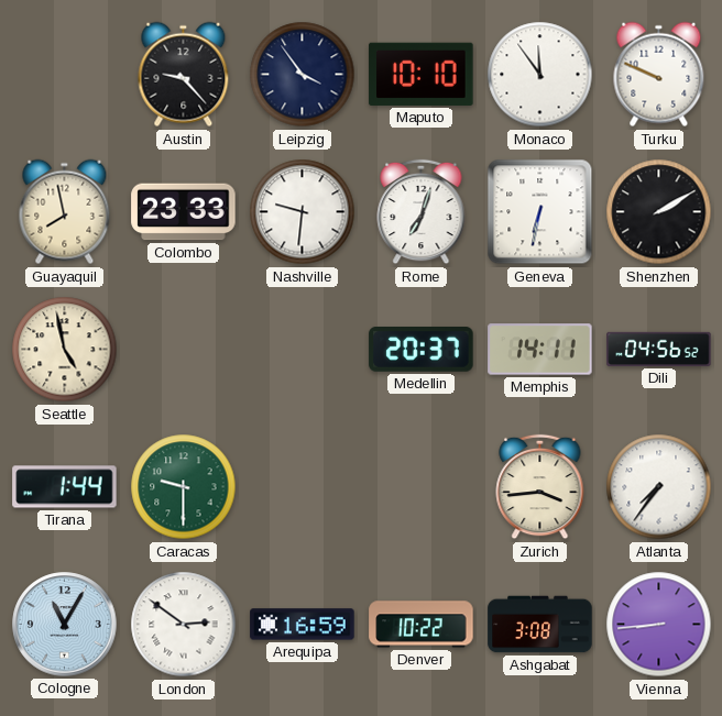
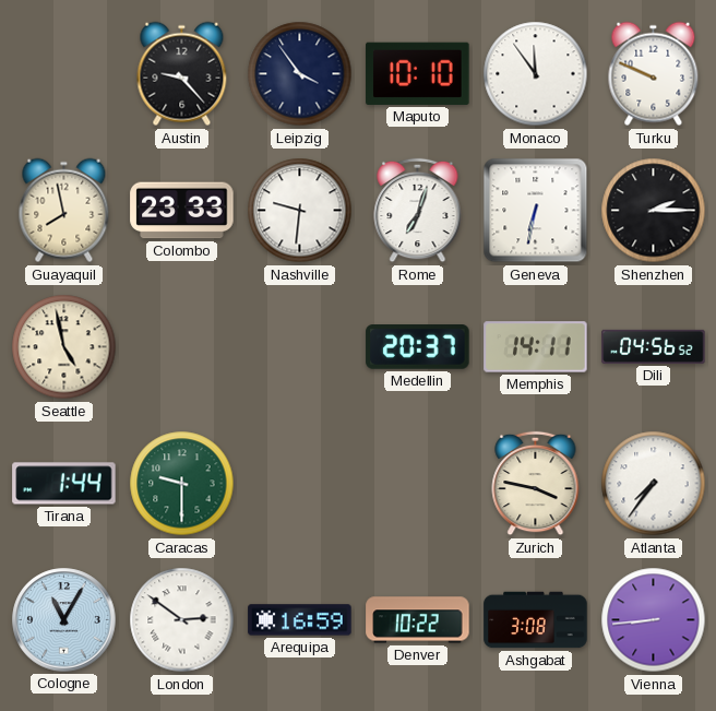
Shenzhen: 2:10 -> 2:15
Zurich: 3:44 -> 3:47
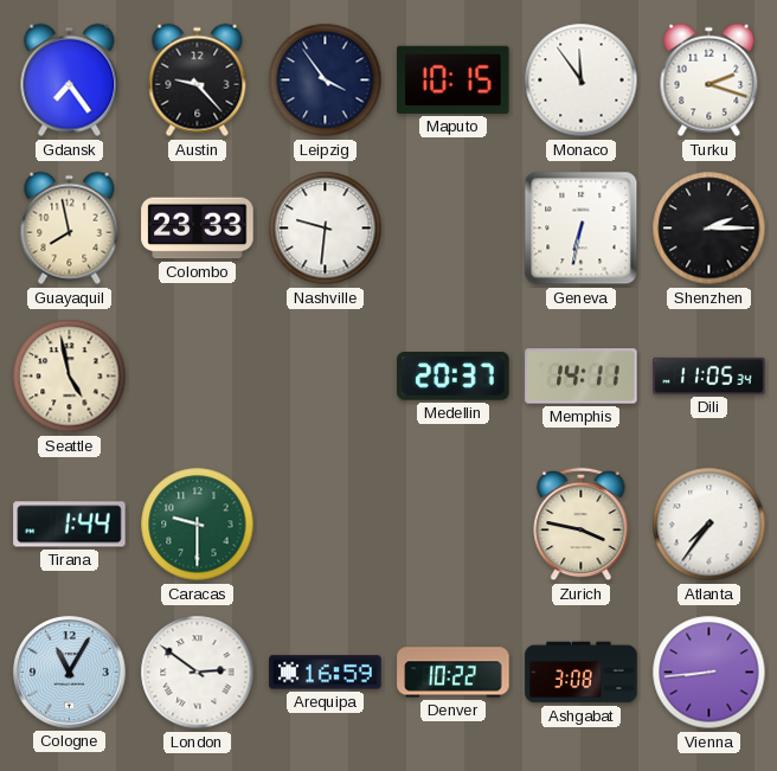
Gdansk: none -> 7:24
Maputo: 10:10 -> 10:15
Turku: 9:49 -> 2:18
Rome: 7:03 -> none
Dili: 04:56 -> 11:05
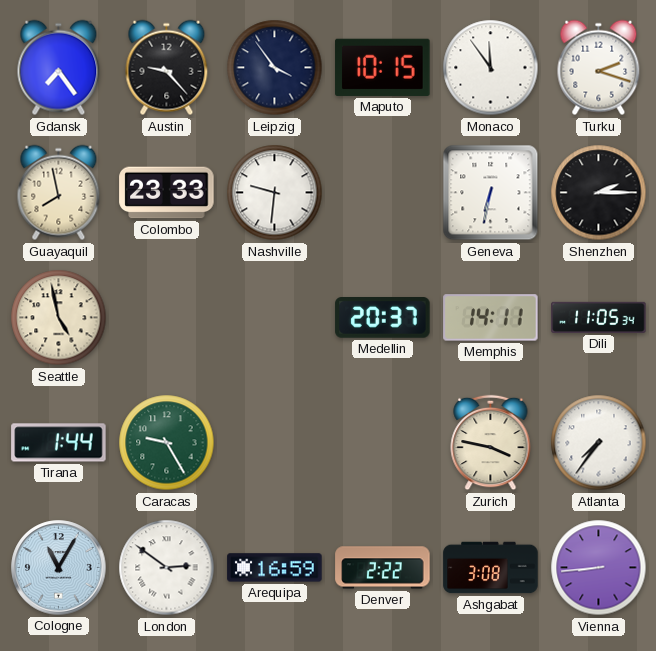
Caracas: 9:30 -> 9:25
Denver: 10:22 -> 2:22
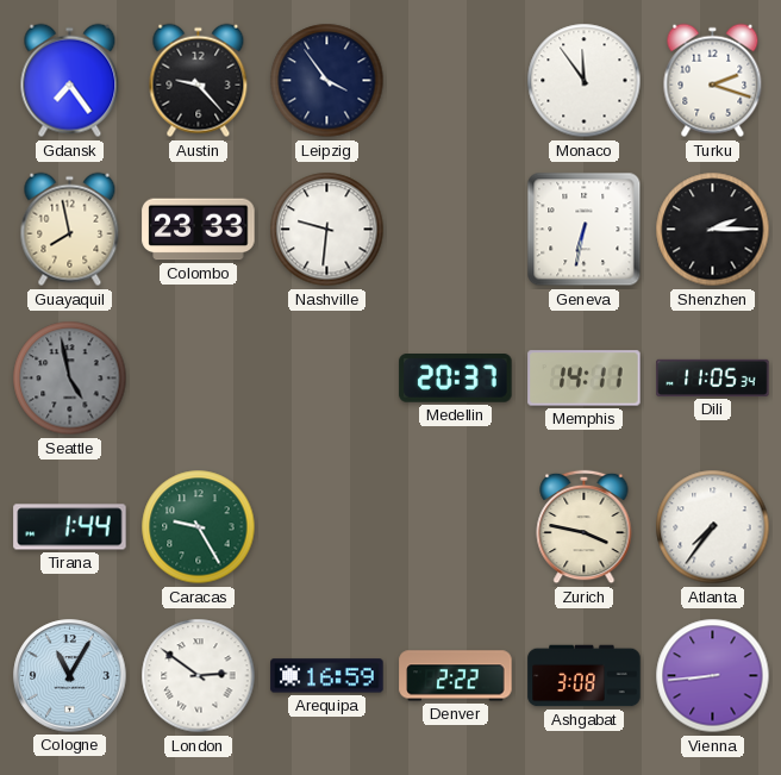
Maputo: 10:15 -> none
Seattle dial: cream -> grey
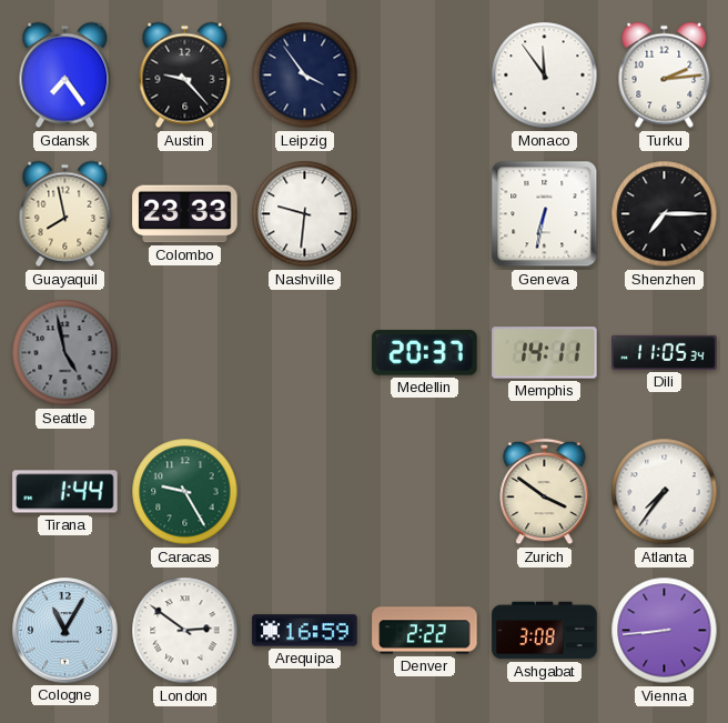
Turku: 2:18 -> 2:14
Shenzhen: 2:15 -> 7:15
Zurich: 3:47 -> 3:51
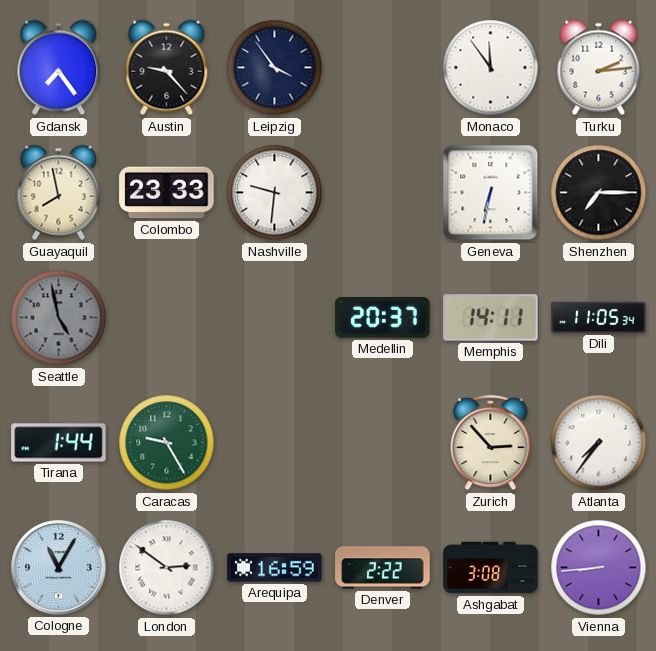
Zurich: 3:51 -> 2:53
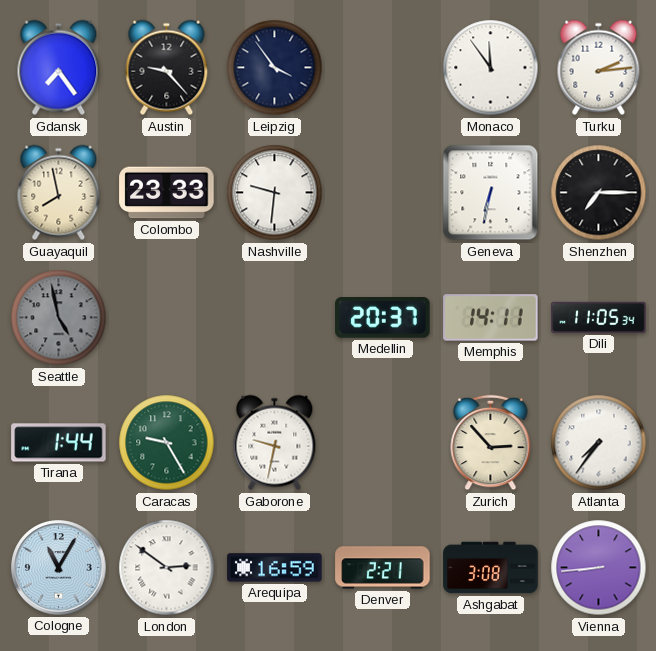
Gaborone: none -> 9:32
Denver: 2:22 -> 2:21
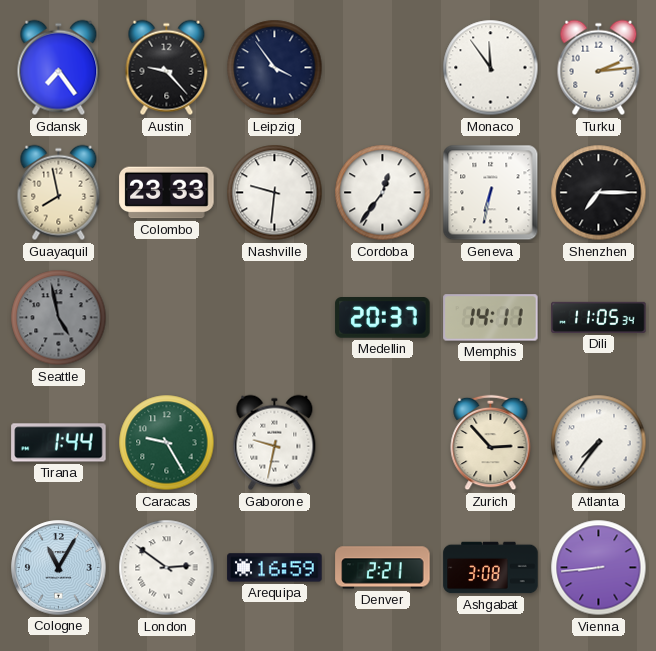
Cordoba: none -> 12:36
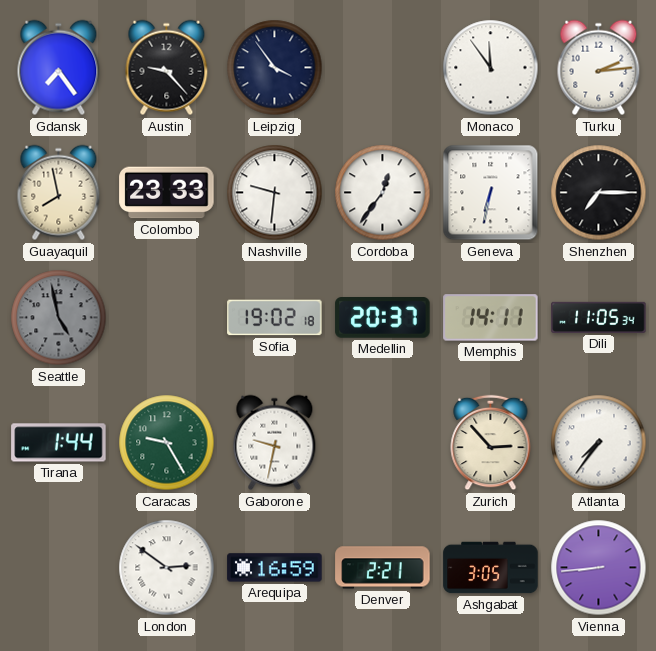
Sofia: none -> 19:02
Cologne: 11:05 -> none
Ashgabat: 3:08 -> 3:05
